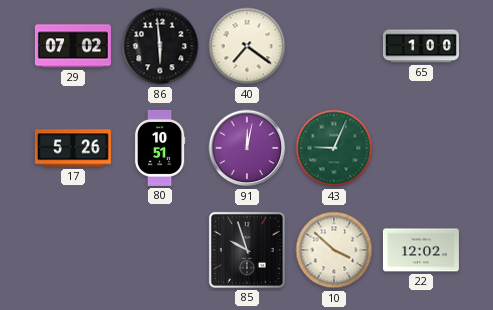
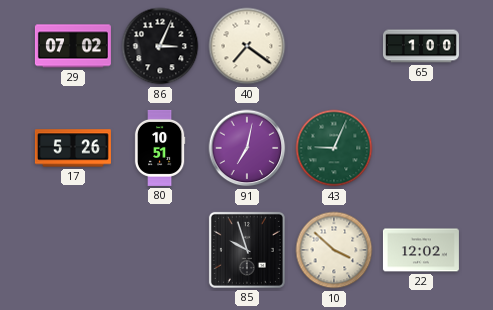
86: 5:59 -> 3:04
91: 12:02 -> 7:02
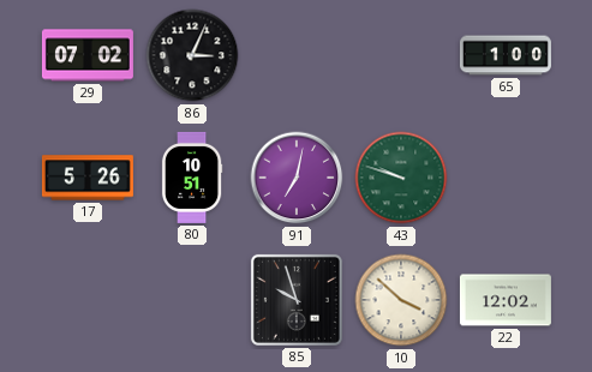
40: 7:21 -> none
43: 9:04 -> 9:48
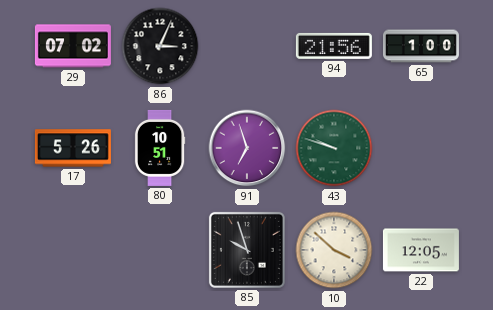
94: none -> 21:56
91: 7:02 -> 6:57
22: 12:02 -> 12:05
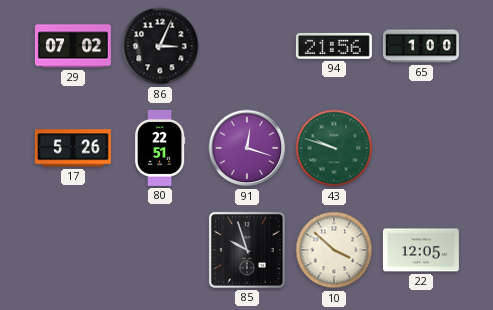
80: 10:51 -> 22:51
91: 6:57 -> 12:18
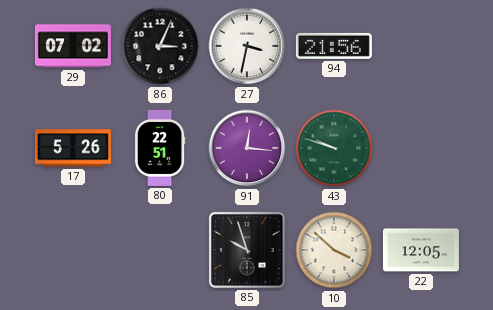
27: none -> 3:32
65: 1:00 -> none
91: 12:18 -> 12:16
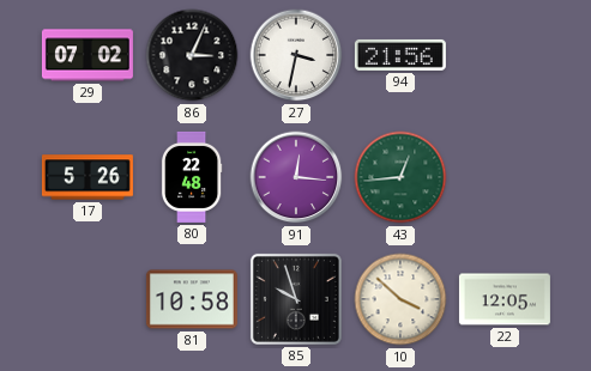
80: 22:51 -> 22:48
43: 9:48 -> 12:44
81: none -> 10:58
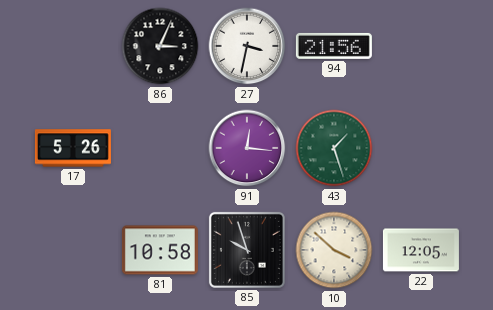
29: 07:02 -> none
80: 22:48 -> none
43: 12:44 -> 1:27
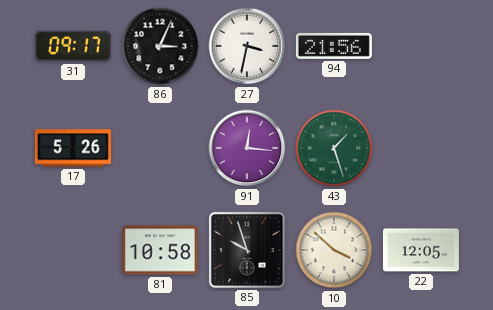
31: none -> 09:17
